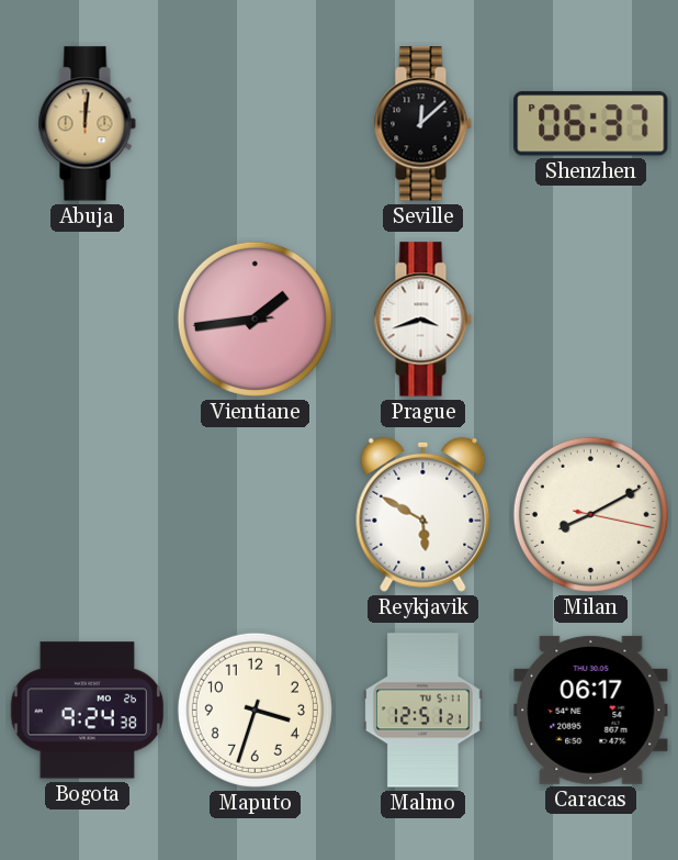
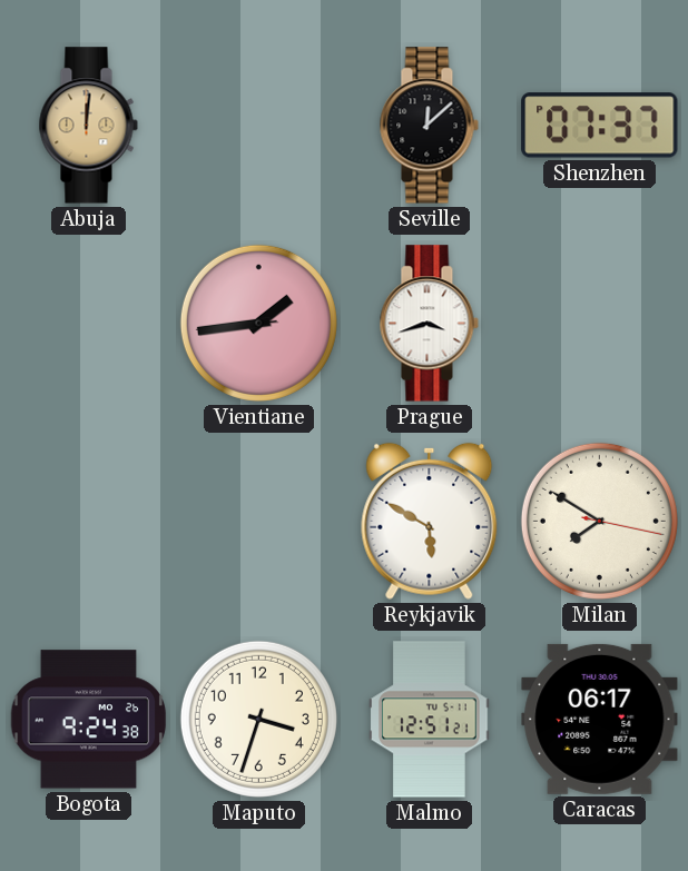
Shenzhen: 06:37 -> 07:37
Milan: 8:10 -> 7:50
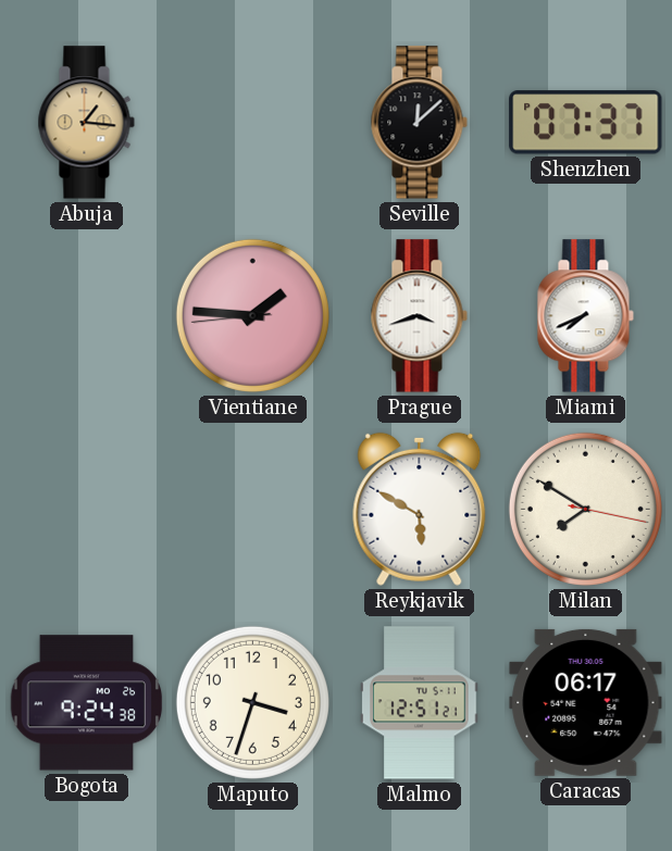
Abuja: 12:01 -> 1:16
Vientiane: 1:43 -> 1:45
Miami: none -> 7:41
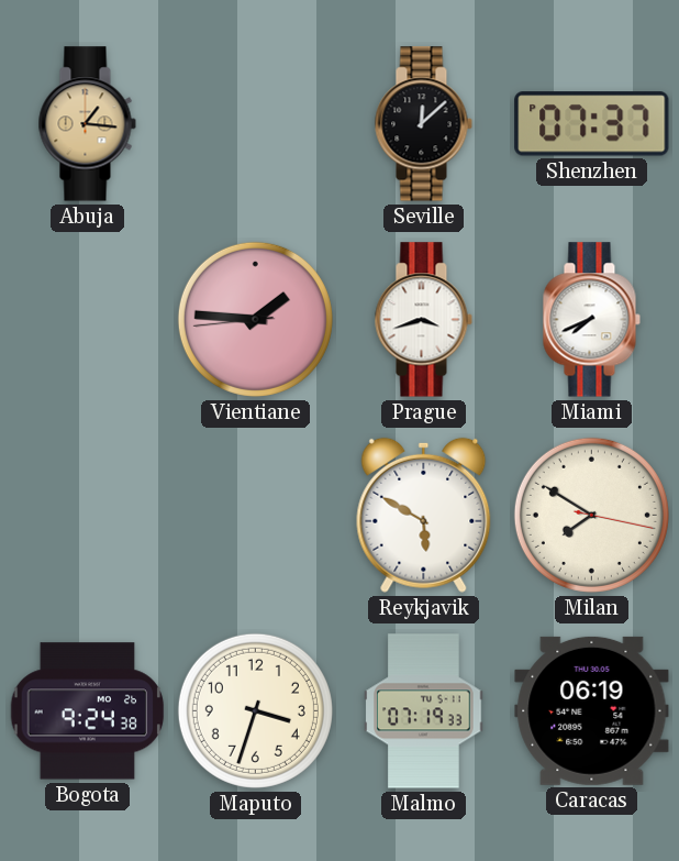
Malmo: 12:51 -> 07:19
Caracas: 06:17 -> 06:19
